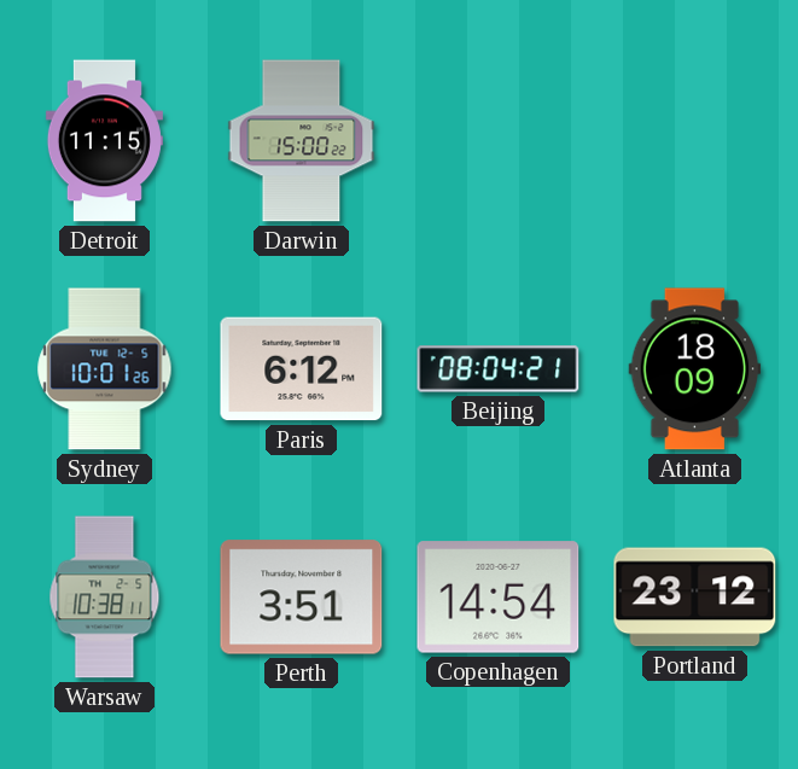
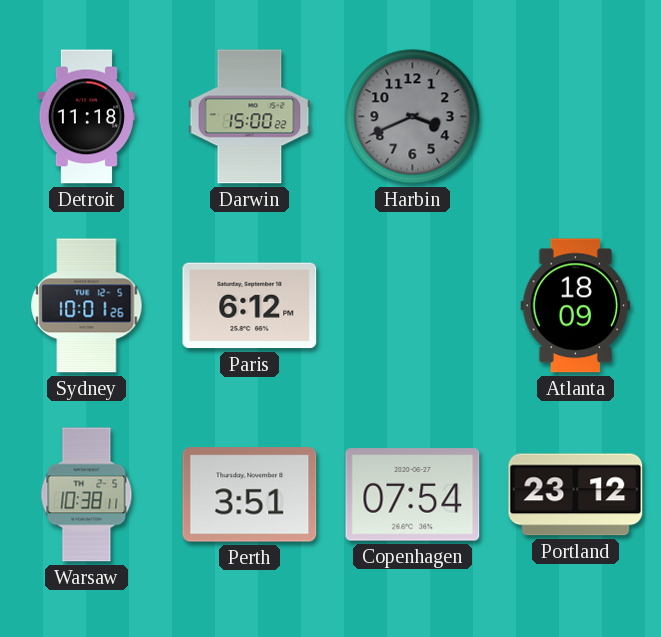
Detroit: 11:15 -> 11:18
Harbin: none -> 3:41
Beijing: 08:04 -> none
Copenhagen: 14:54 -> 07:54
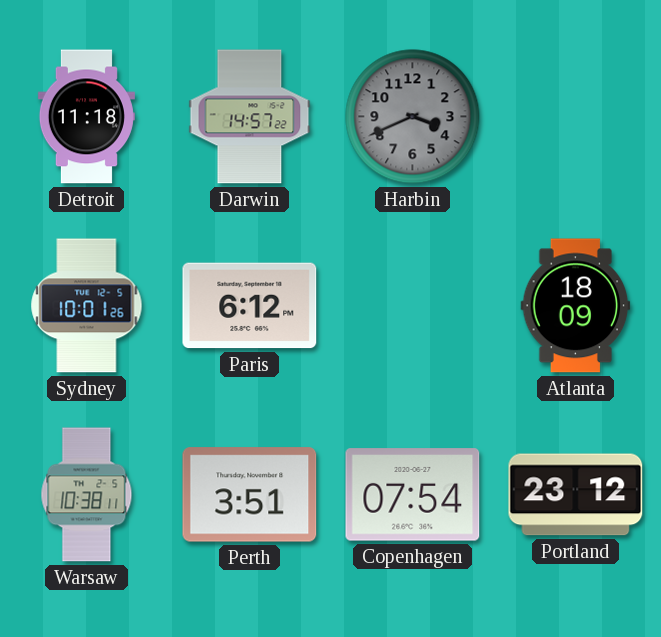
Darwin: 15:00 -> 14:57
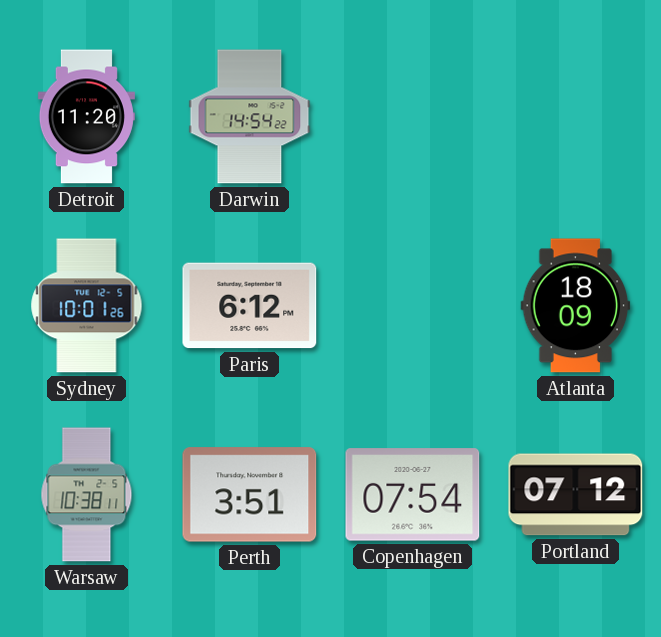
Detroit: 11:18 -> 11:20
Darwin: 14:57 -> 14:54
Harbin: 3:41 -> none
Portland: 23:12 -> 07:12
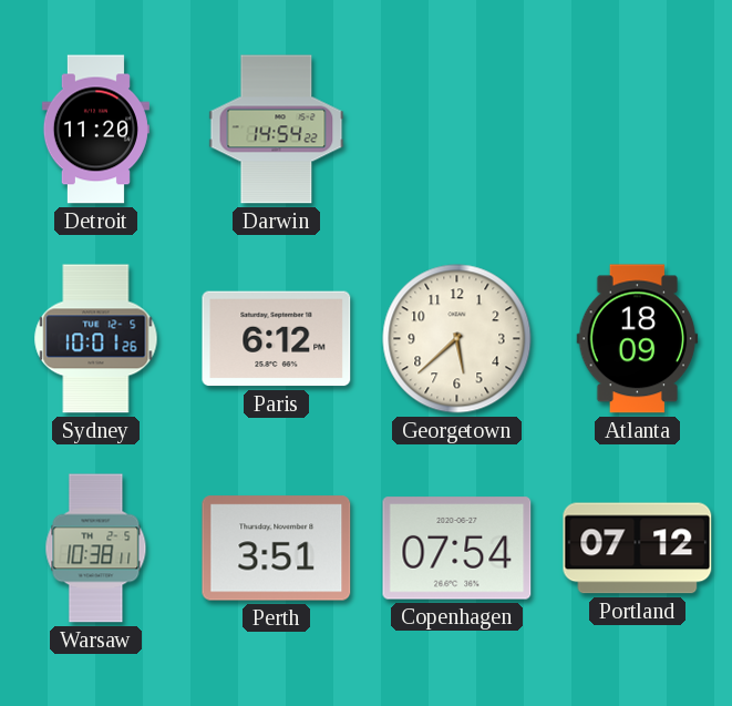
Georgetown: none -> 5:38
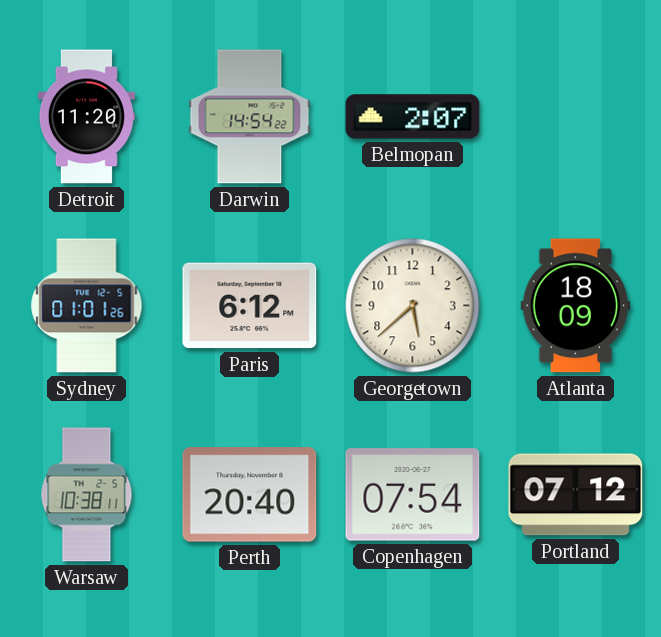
Belmopan: none -> 2:07
Sydney: 10:01 -> 01:01
Perth: 3:51 -> 20:40
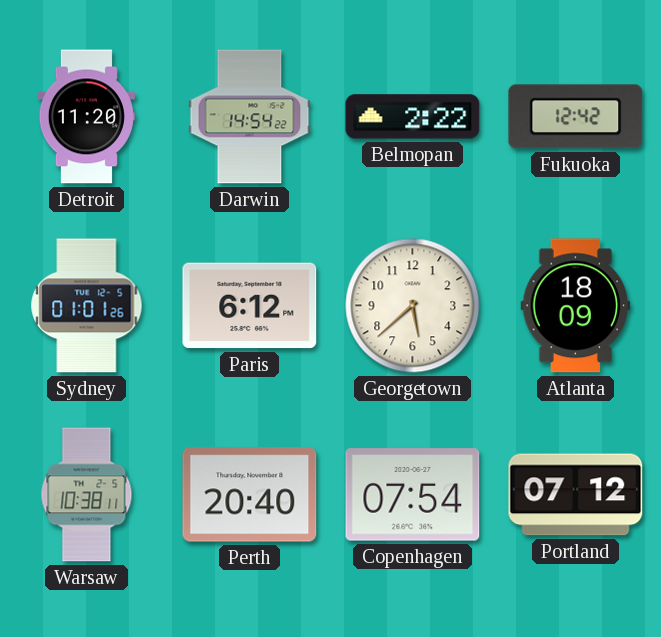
Belmopan: 2:07 -> 2:22
Fukuoka: none -> 12:42
